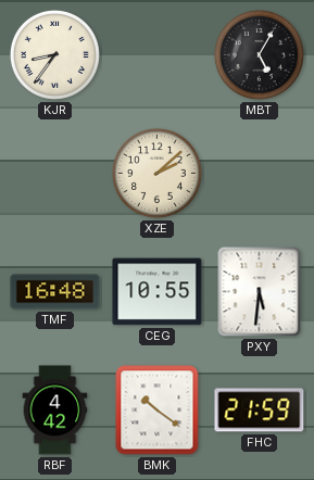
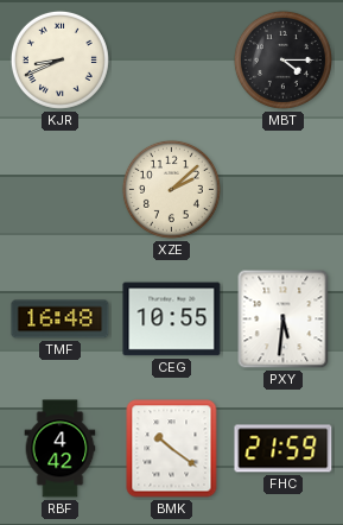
KJR: 8:36 -> 8:41
MBT: 5:05 -> 4:15
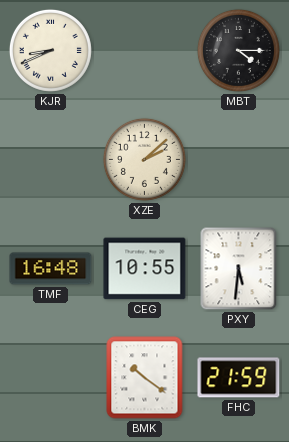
RBF: 4:42 -> none
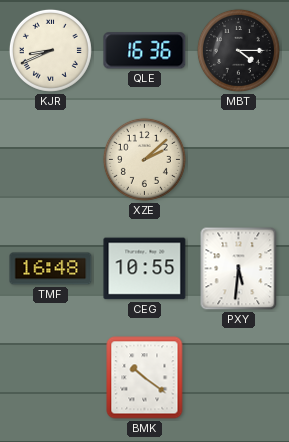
QLE: none -> 16:36
FHC: 21:59 -> none
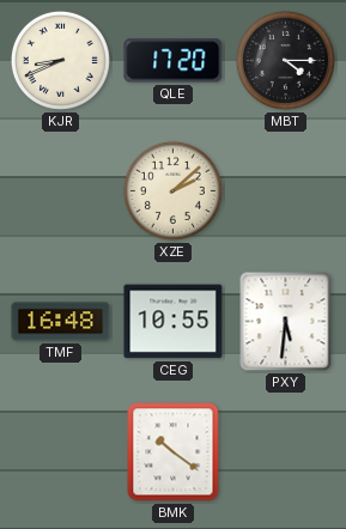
QLE: 16:36 -> 17:20
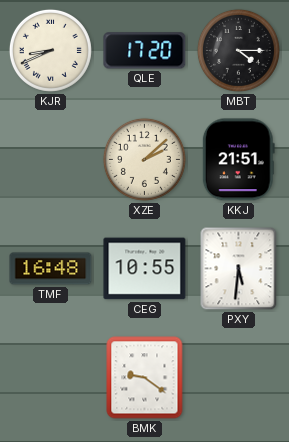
KKJ: none -> 21:51
BMK: 10:21 -> 9:21
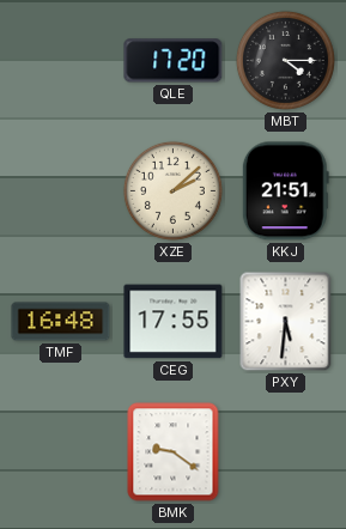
KJR: 8:41 -> none
CEG: 10:55 -> 17:55
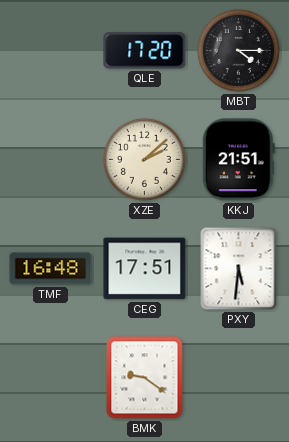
CEG: 17:55 -> 17:51
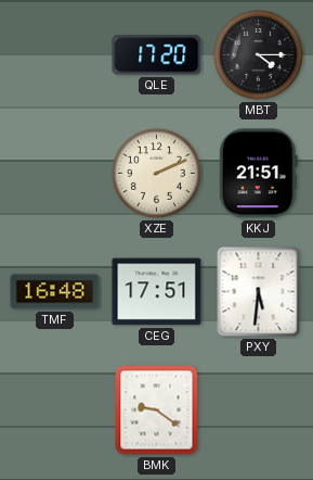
XZE: 2:08 -> 2:11
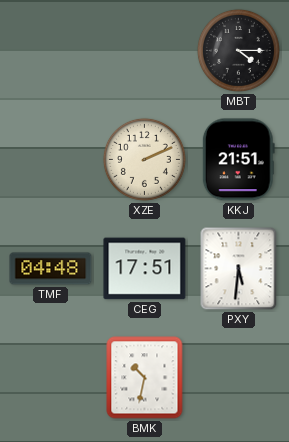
QLE: 17:20 -> none
TMF: 16:48 -> 04:48
BMK: 9:21 -> 10:32
